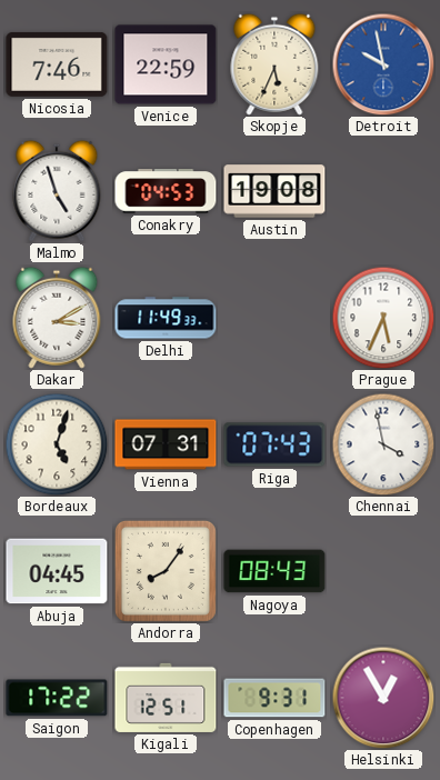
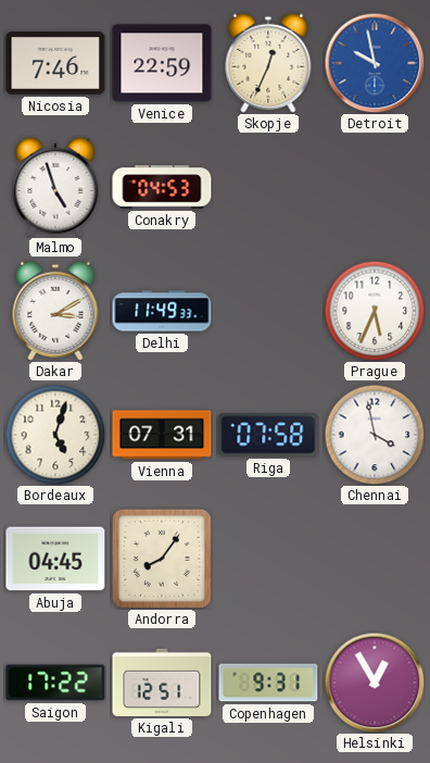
Skopje: 5:34 -> 12:34
Austin: 19:08 -> none
Riga: 07:43 -> 07:58
Nagoya: 08:43 -> none
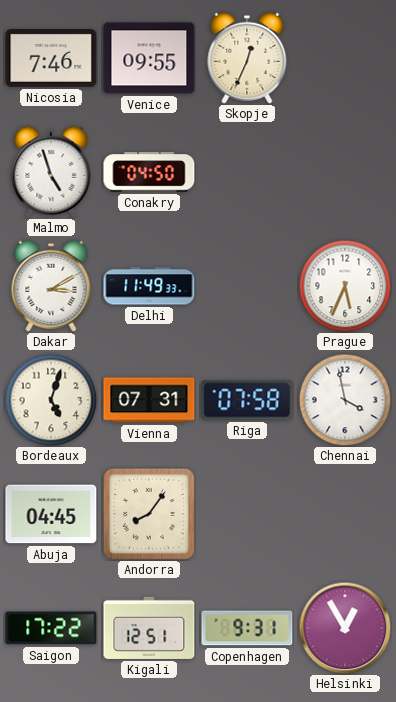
Venice: 22:59 -> 09:55
Detroit: 9:58 -> none
Conakry: 04:53 -> 04:50
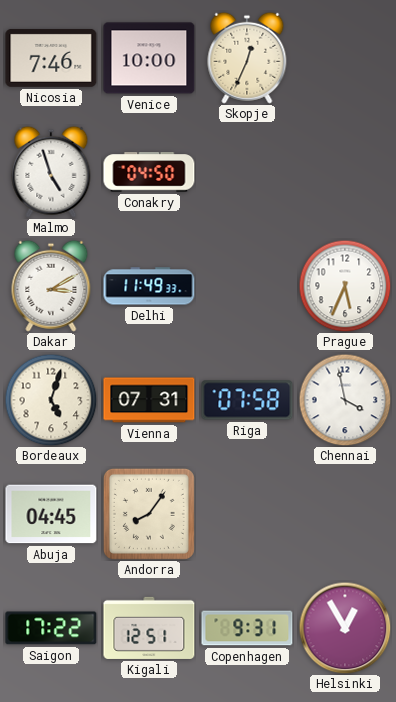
Venice: 09:55 -> 10:00
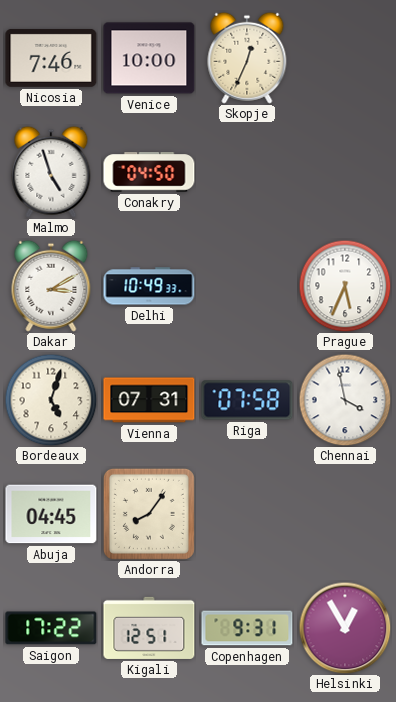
Delhi: 11:49 -> 10:49
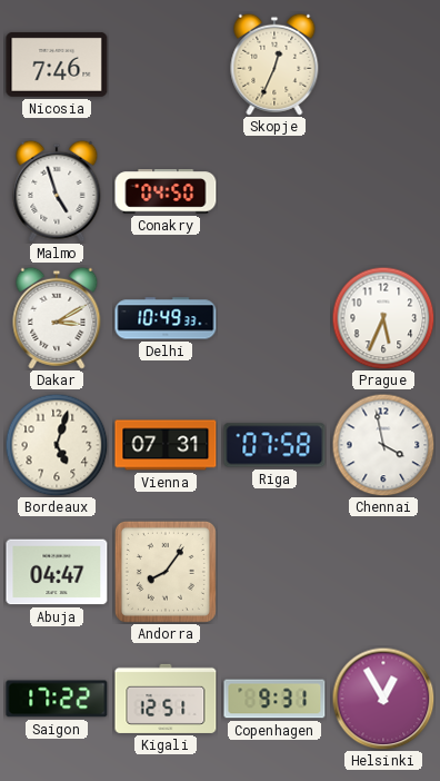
Venice: 10:00 -> none
Abuja: 04:45 -> 04:47
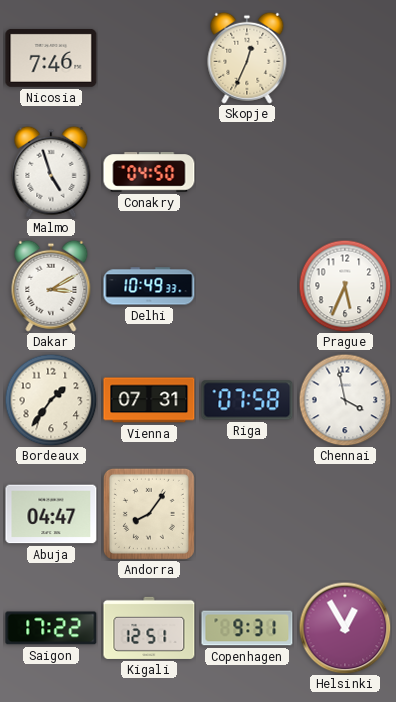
Bordeaux: 5:03 -> 1:36
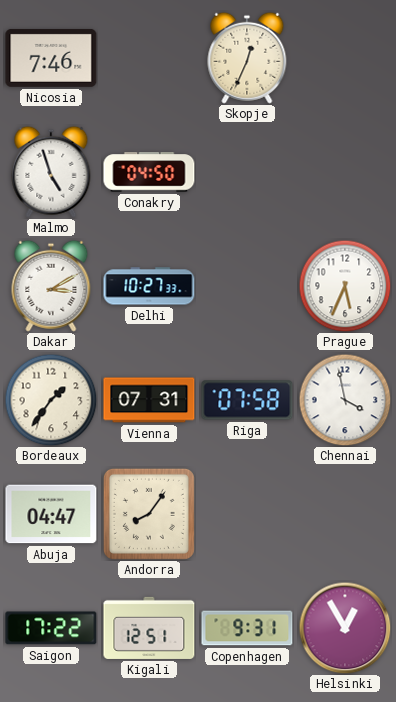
Delhi: 10:49 -> 10:27
